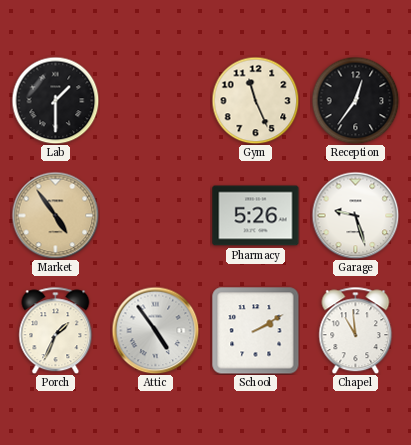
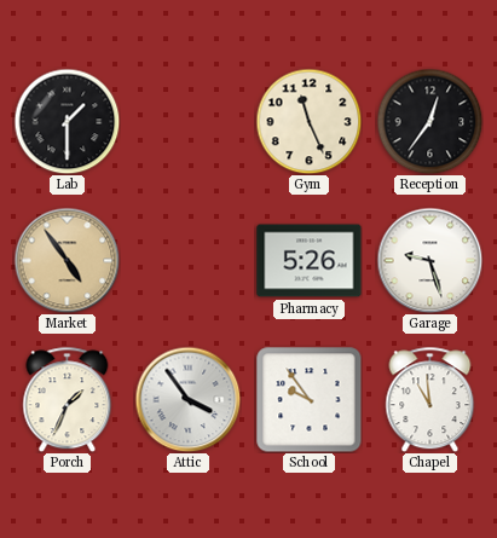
Attic: 4:54 -> 3:54
School: 2:10 -> 9:54
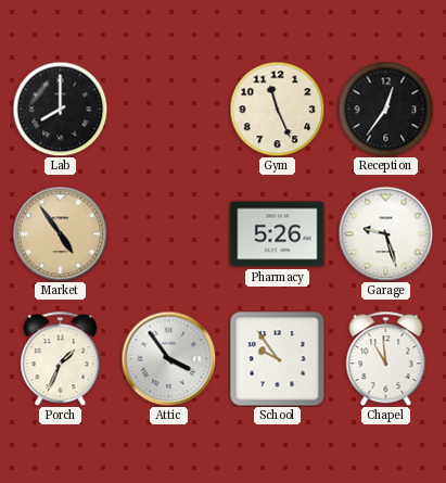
Lab: 1:30 -> 8:00
